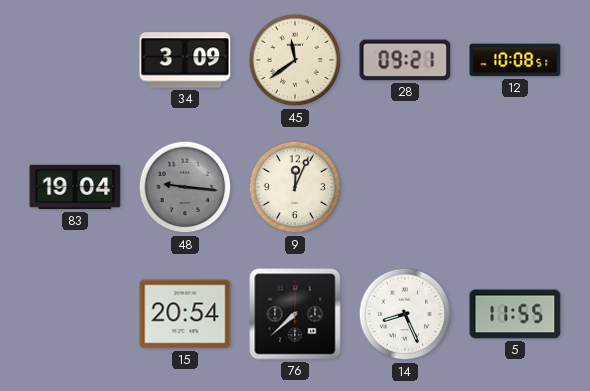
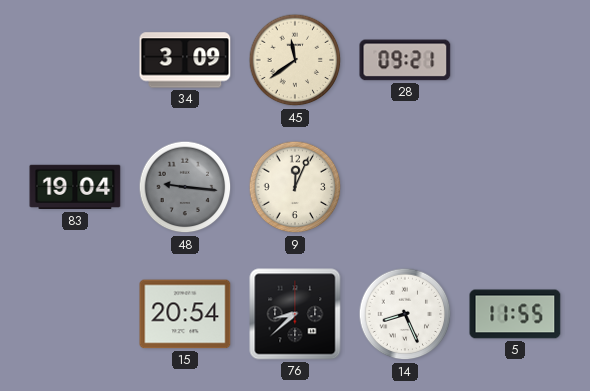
12: 10:08 -> none
76: 7:38 -> 8:38
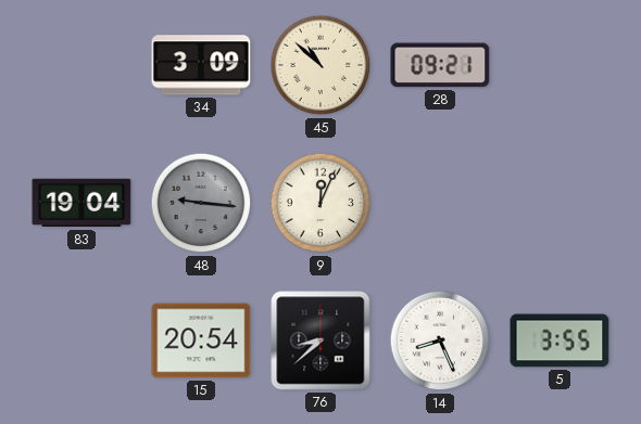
45: 11:39 -> 10:52
5: 11:55 -> 3:55
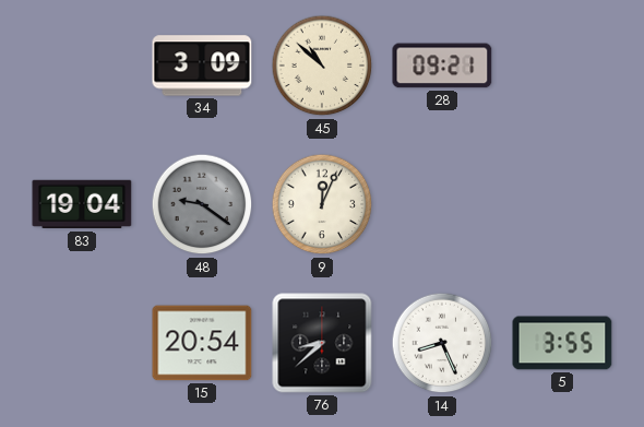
48: 9:16 -> 9:21
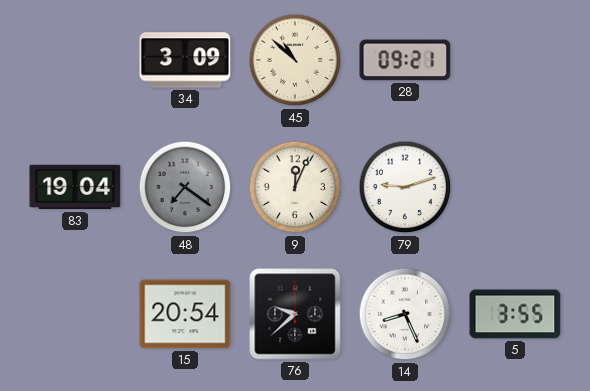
48: 9:21 -> 7:21
79: none -> 9:12
76: 8:38 -> 9:38
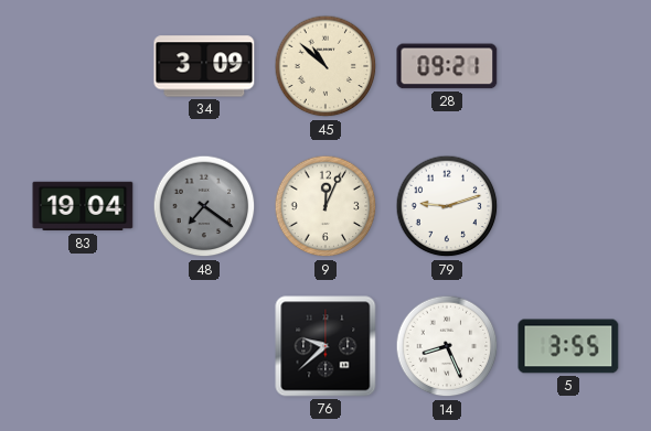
15: 20:54 -> none
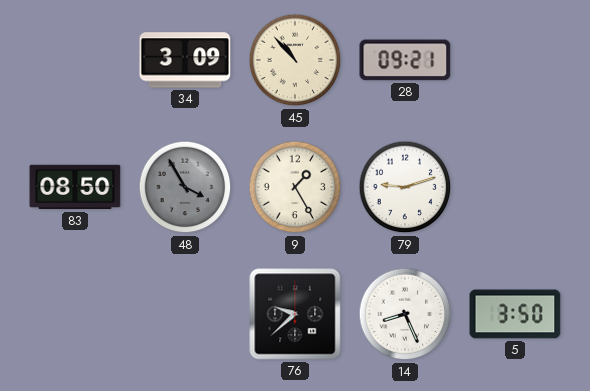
45: 10:52 -> 10:53
83: 19:04 -> 08:50
48: 7:21 -> 3:55
9: 12:04 -> 1:25
5: 3:55 -> 3:50
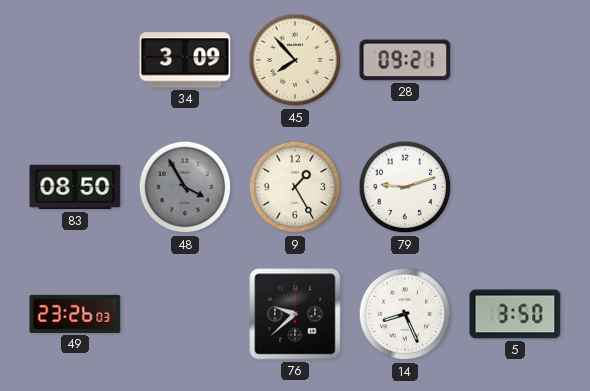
45: 10:53 -> 7:53
49: none -> 23:26
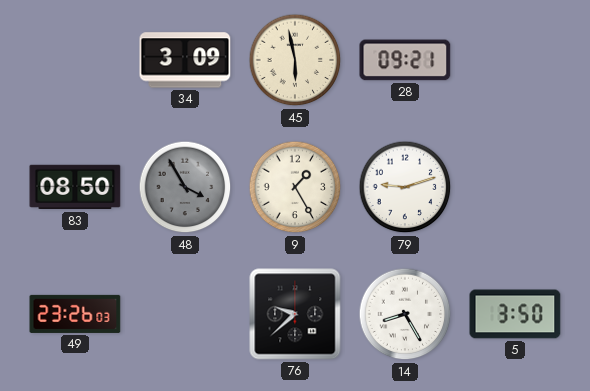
45: 7:53 -> 5:58
14: 8:26 -> 8:25
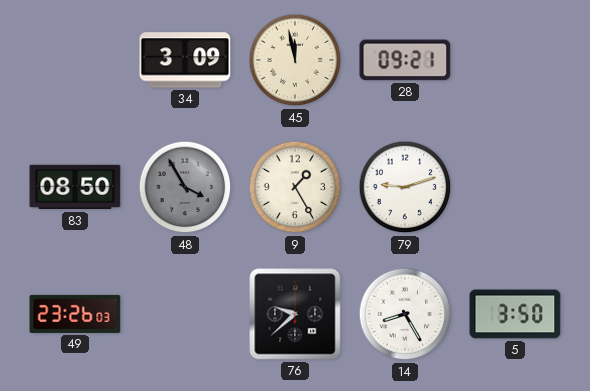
45: 5:58 -> 11:58
